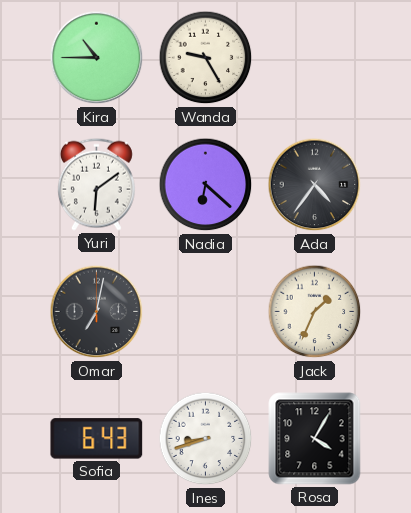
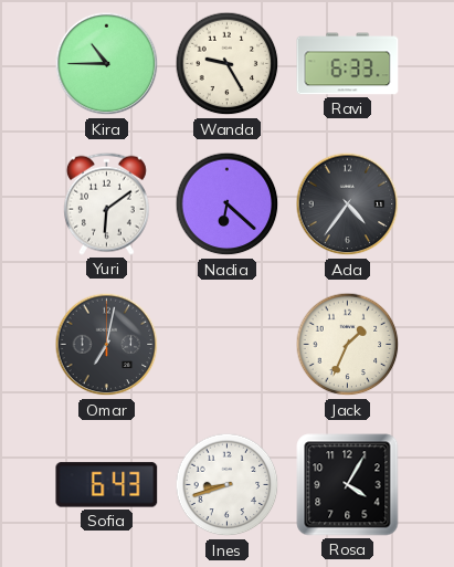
Ravi: none -> 6:33
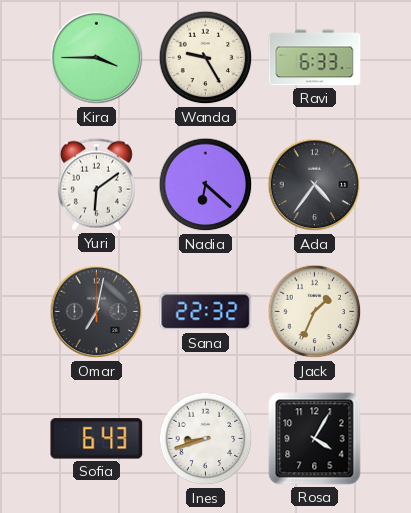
Kira: 10:45 -> 3:45
Sana: none -> 22:32
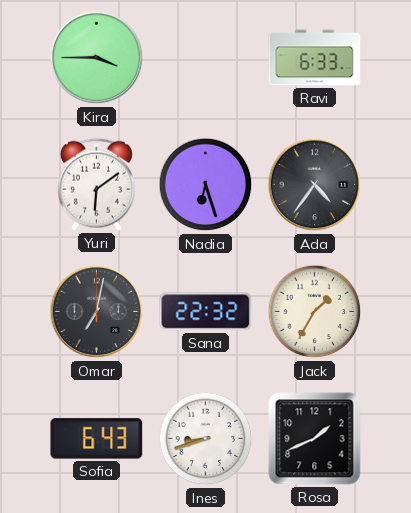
Wanda: 9:25 -> none
Nadia: 6:22 -> 6:27
Jack: 1:34 -> 1:35
Rosa: 4:05 -> 1:41
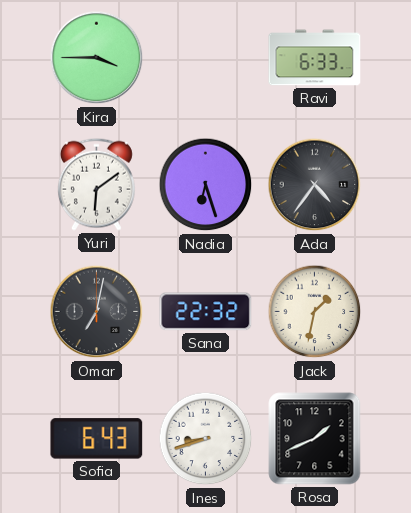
Jack: 1:35 -> 1:32
